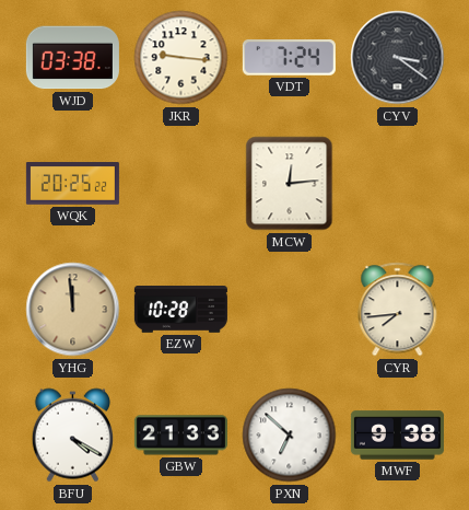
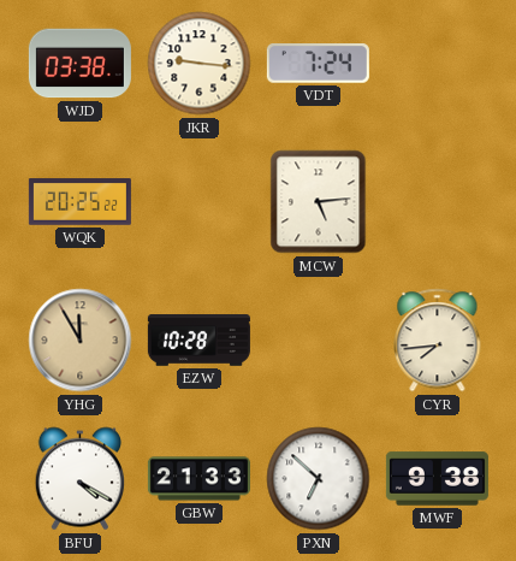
CYV: 3:21 -> none
MCW: 12:14 -> 5:14
YHG: 11:59 -> 11:55
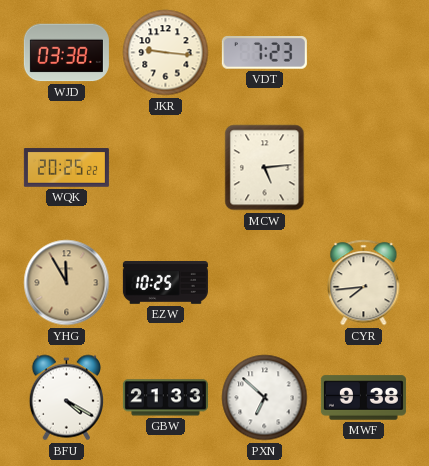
VDT: 7:24 -> 7:23
EZW: 10:28 -> 10:25
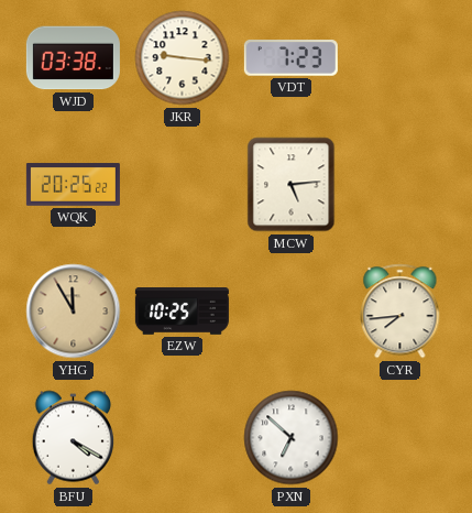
GBW: 21:33 -> none
MWF: 9:38 -> none
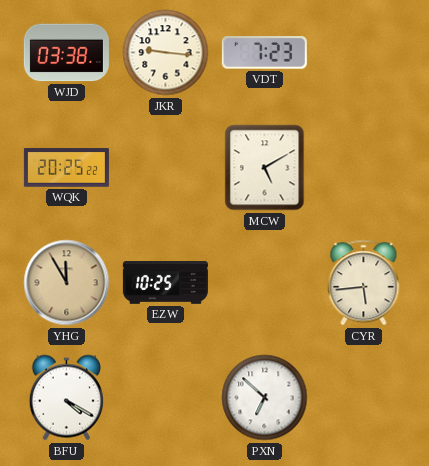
MCW: 5:14 -> 5:10
CYR: 7:44 -> 5:44
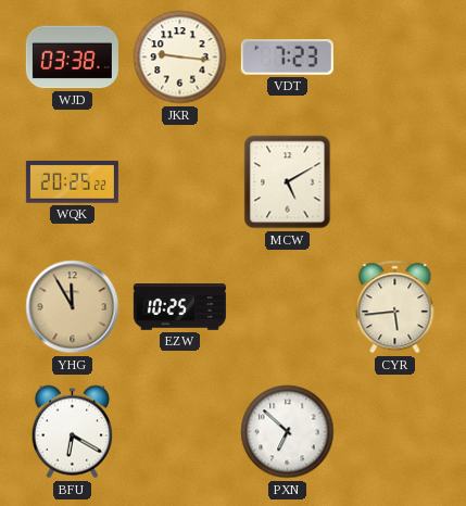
BFU: 4:20 -> 6:20
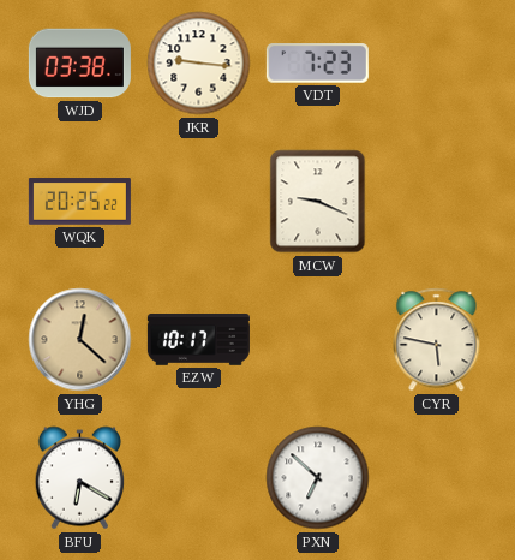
MCW: 5:10 -> 9:19
YHG: 11:55 -> 12:22
EZW: 10:25 -> 10:17
CYR: 5:44 -> 5:47
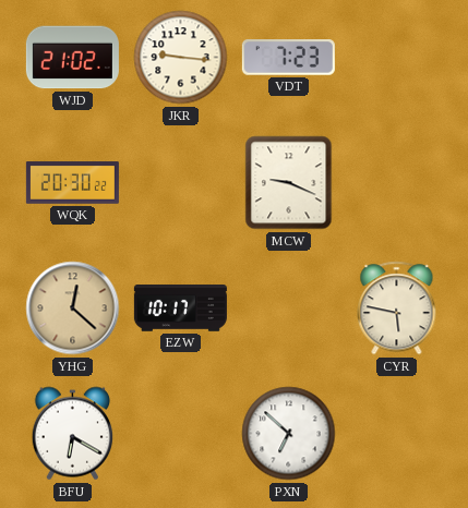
WJD: 03:38 -> 21:02
WQK: 20:25 -> 20:30
